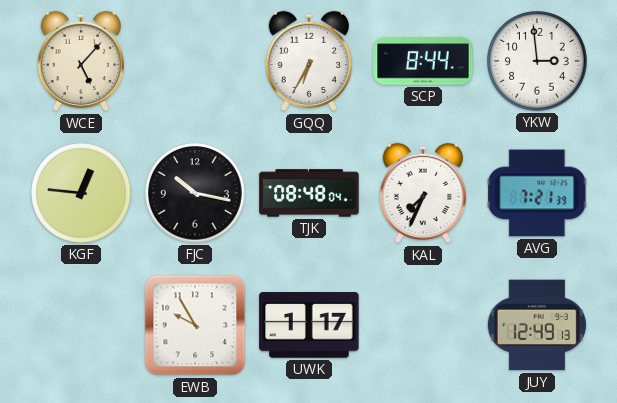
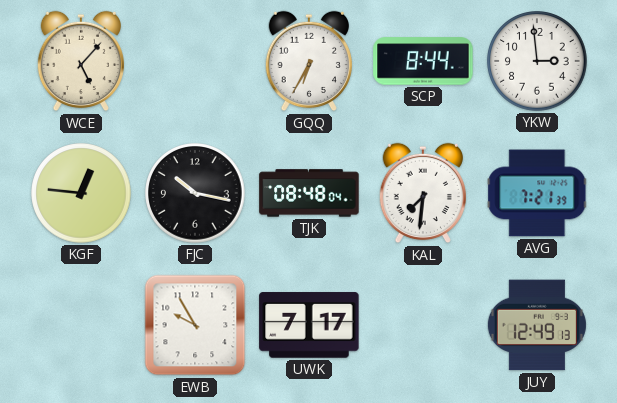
KAL: 7:34 -> 7:31
UWK: 1:17 -> 7:17
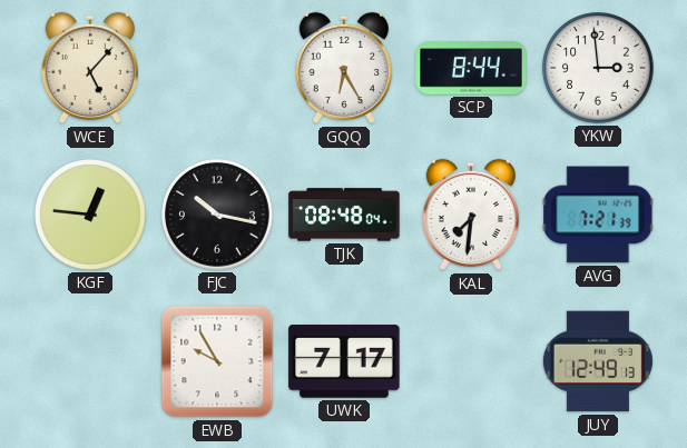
GQQ: 6:35 -> 6:25
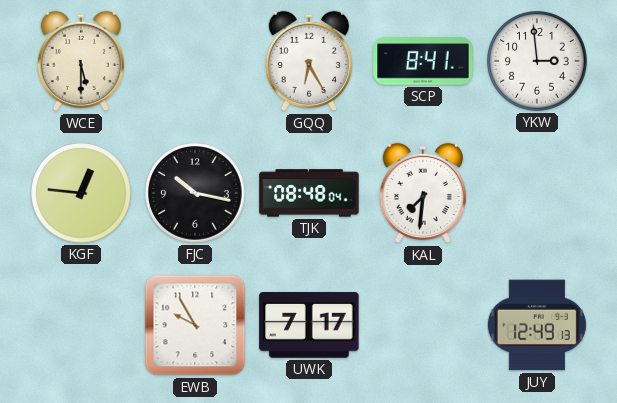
WCE: 5:07 -> 5:30
SCP: 8:44 -> 8:41
AVG: 7:21 -> none
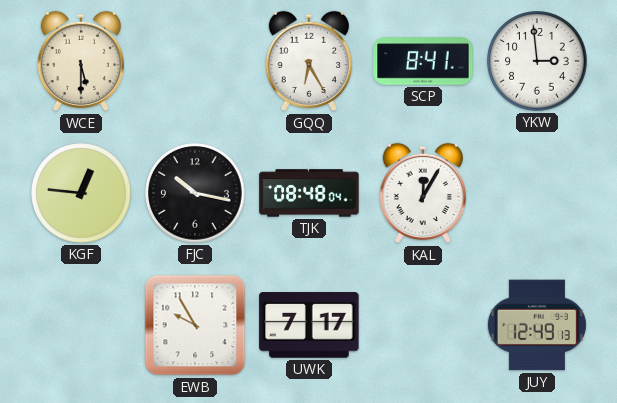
KAL: 7:31 -> 12:05
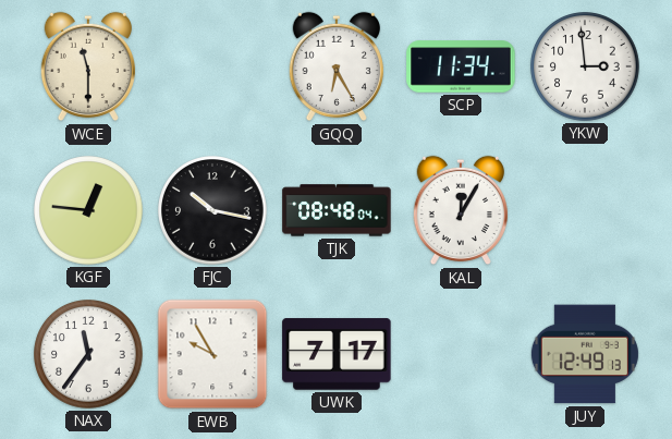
WCE: 5:30 -> 11:30
SCP: 8:41 -> 11:34
NAX: none -> 11:36
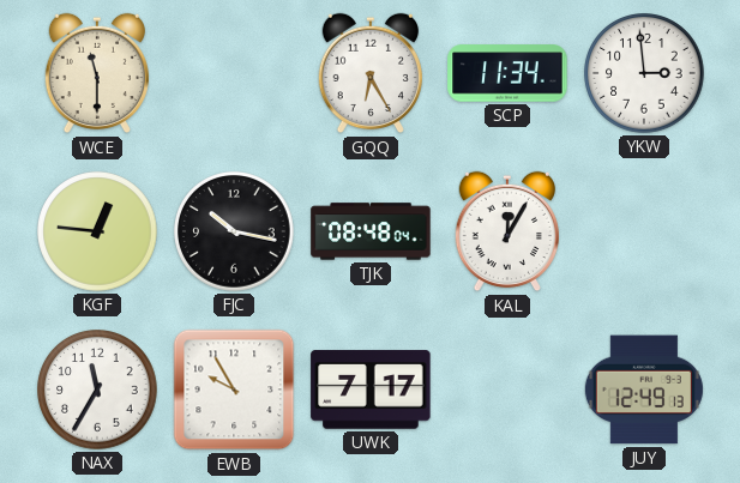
NAX: 11:36 -> 11:35
